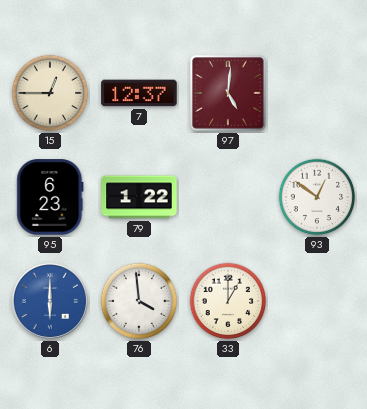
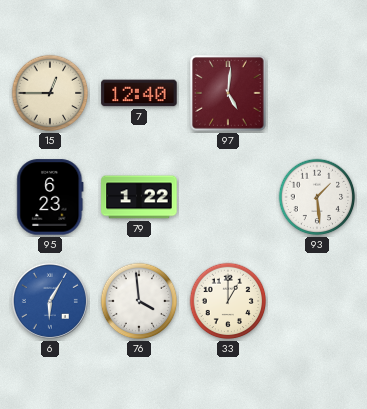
7: 12:37 -> 12:40
93: 12:51 -> 1:29
6: 6:00 -> 6:05
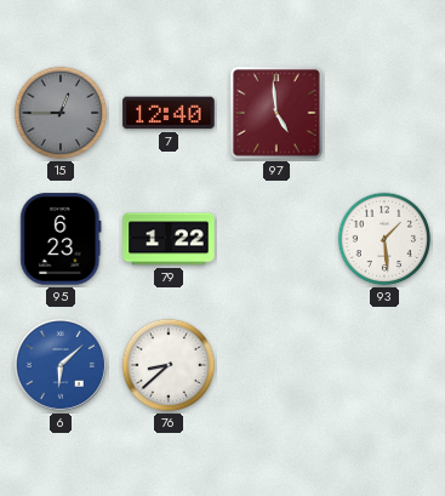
15 dial: cream -> grey
97: 5:01 -> 4:59
6: 6:05 -> 6:08
76: 3:59 -> 8:38
33: 1:00 -> none
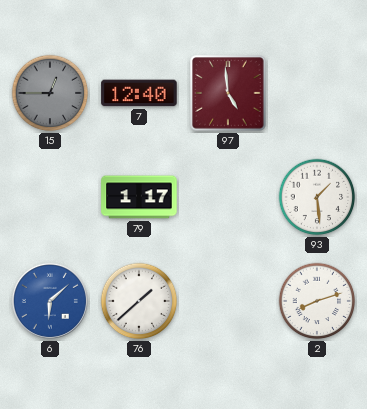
95: 6:23 -> none
79: 1:22 -> 1:17
76: 8:38 -> 1:38
2: none -> 8:12
